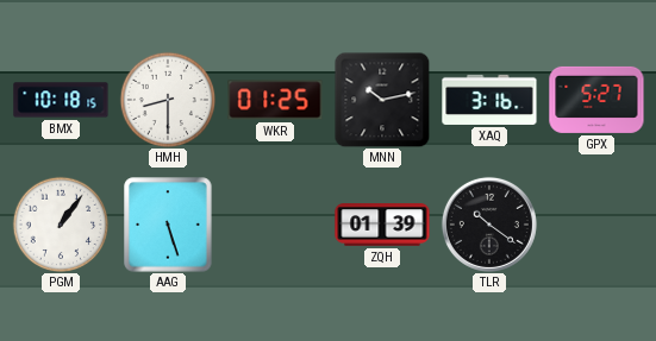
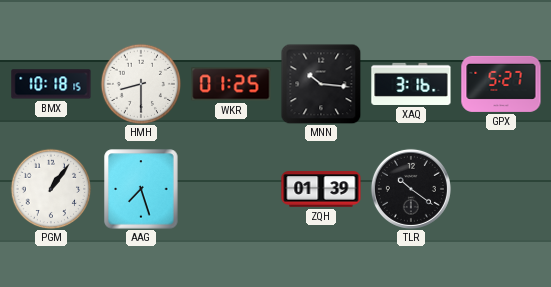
MNN: 10:13 -> 10:16
AAG: 5:27 -> 7:27
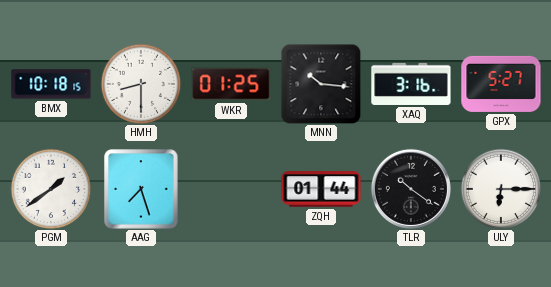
PGM: 1:06 -> 1:39
ZQH: 01:39 -> 01:44
ULY: none -> 6:15
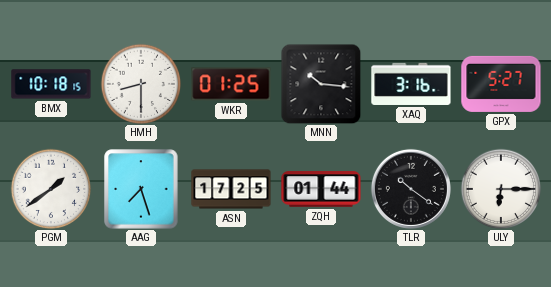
ASN: none -> 17:25
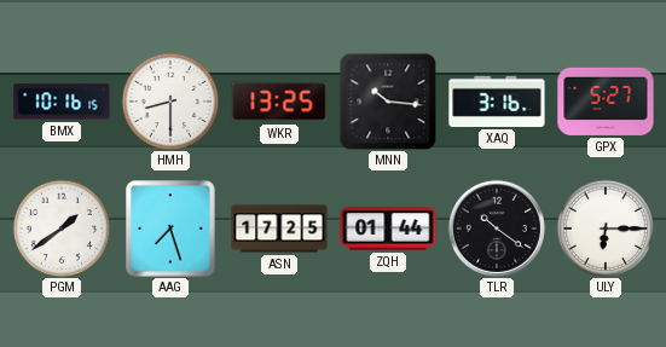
BMX: 10:18 -> 10:16
WKR: 01:25 -> 13:25
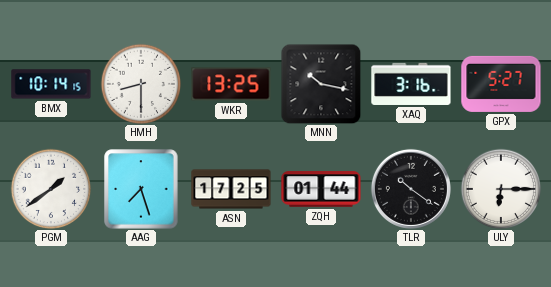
BMX: 10:16 -> 10:14
MNN: 10:16 -> 10:17
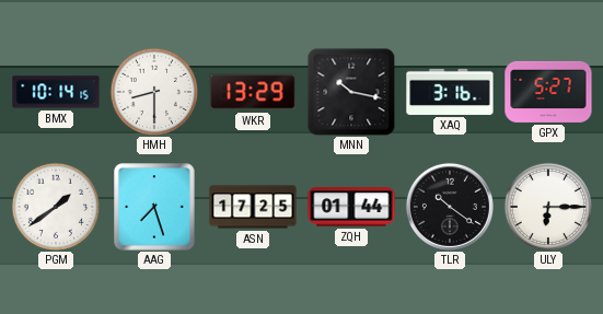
WKR: 13:25 -> 13:29
